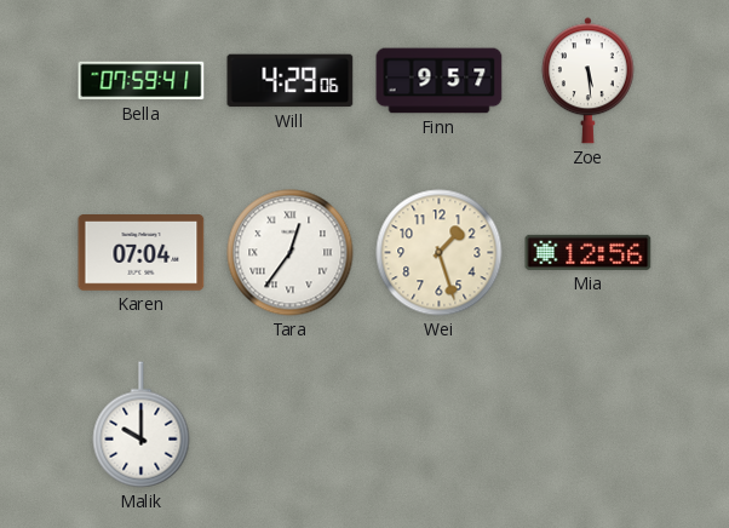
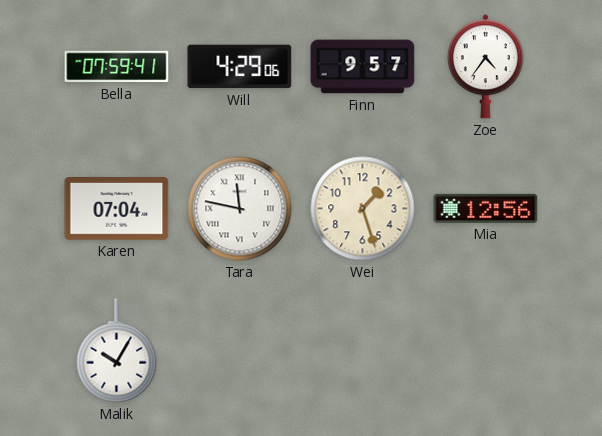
Zoe: 5:29 -> 4:36
Tara: 12:36 -> 11:47
Malik: 10:00 -> 10:05
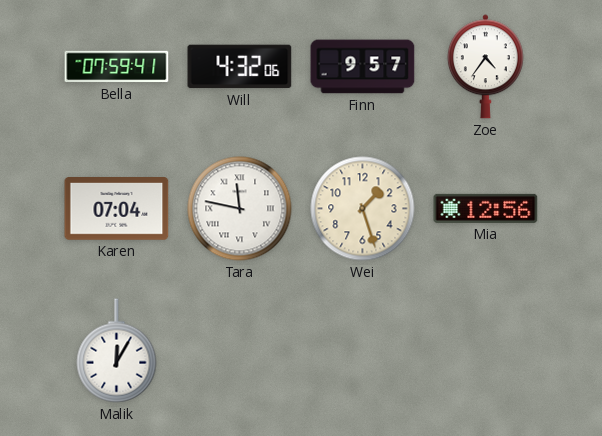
Will: 4:29 -> 4:32
Malik: 10:05 -> 12:05
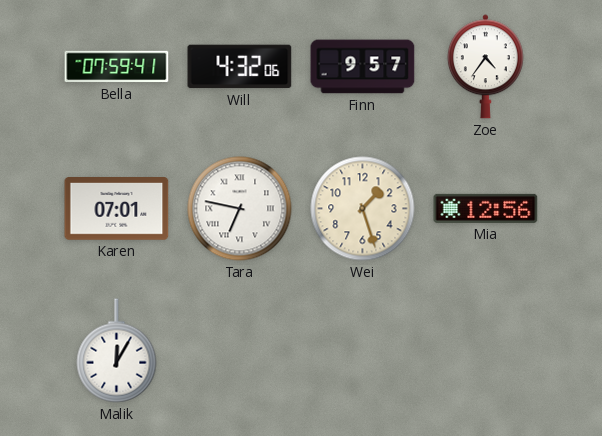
Karen: 07:04 -> 07:01
Tara: 11:47 -> 6:47
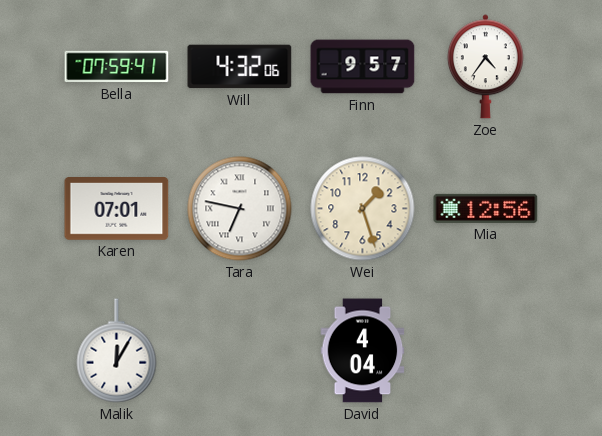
David: none -> 4:04
